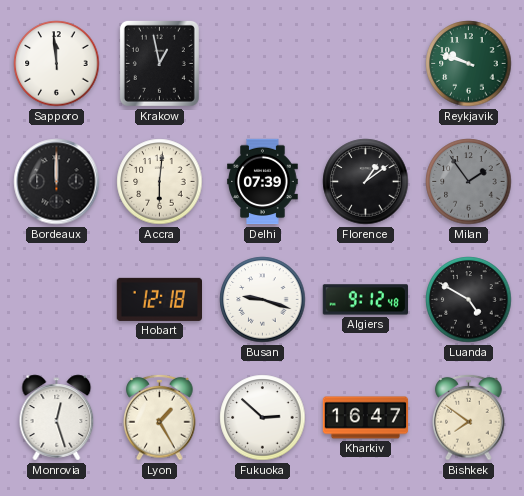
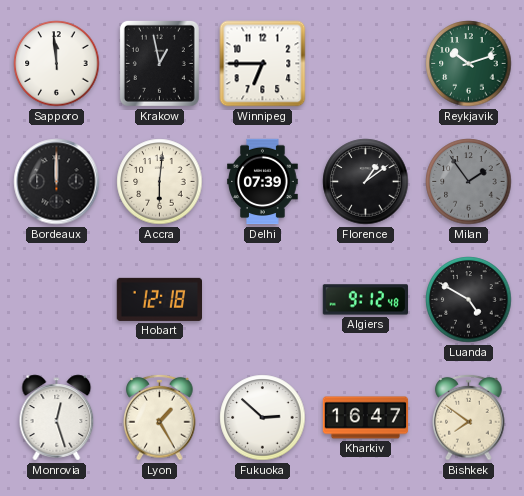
Winnipeg: none -> 6:45
Reykjavik: 9:48 -> 10:12
Busan: 9:18 -> none
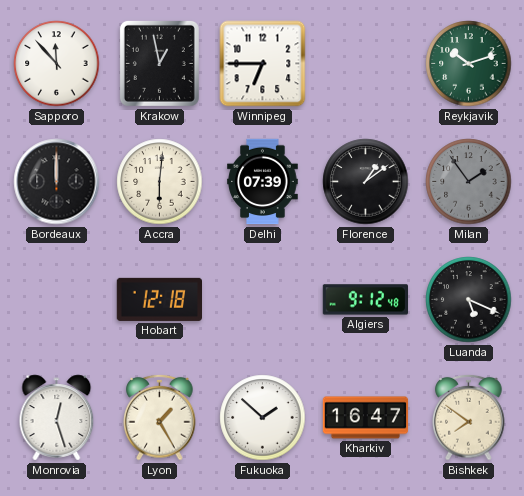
Sapporo: 11:59 -> 11:53
Luanda: 4:50 -> 5:19
Fukuoka: 2:52 -> 1:52
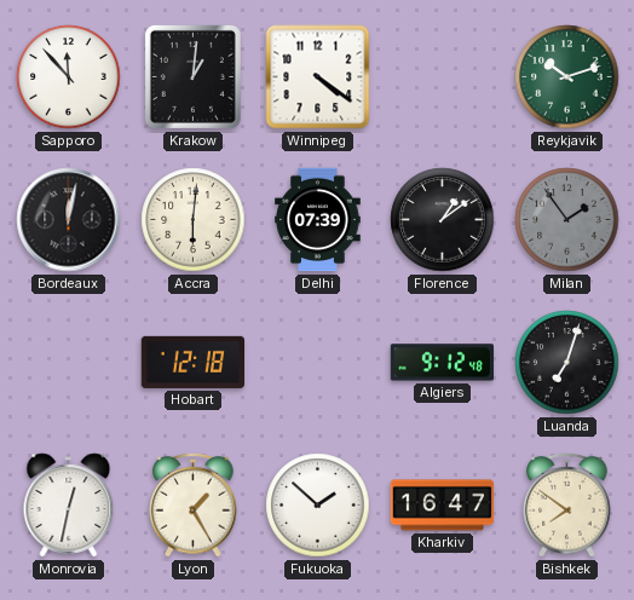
Krakow: 12:58 -> 1:01
Winnipeg: 6:45 -> 4:21
Bordeaux: 12:00 -> 12:02
Luanda: 5:19 -> 7:03
Monrovia: 12:27 -> 12:32
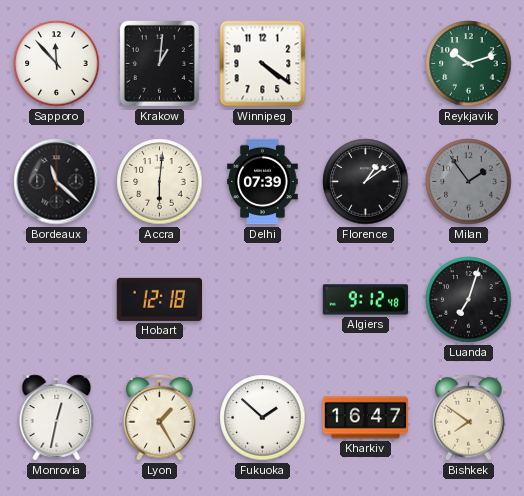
Bordeaux: 12:02 -> 11:22
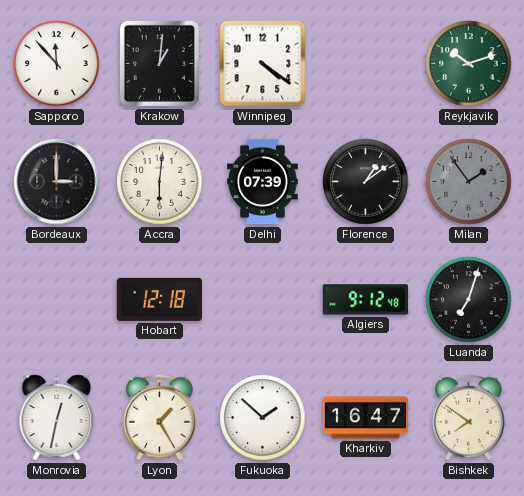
Bordeaux: 11:22 -> 3:00
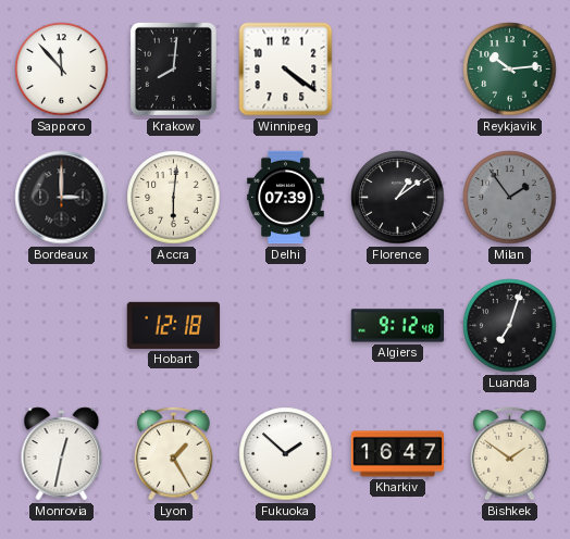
Krakow: 1:01 -> 8:01
Reykjavik: 10:12 -> 10:14
Bishkek: 7:51 -> 1:51
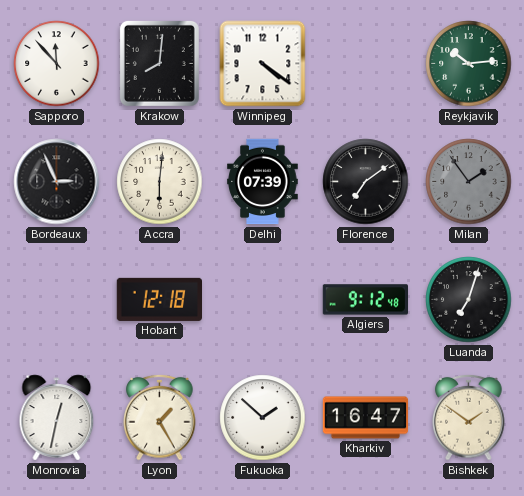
Bordeaux: 3:00 -> 2:56
Florence: 1:09 -> 7:09
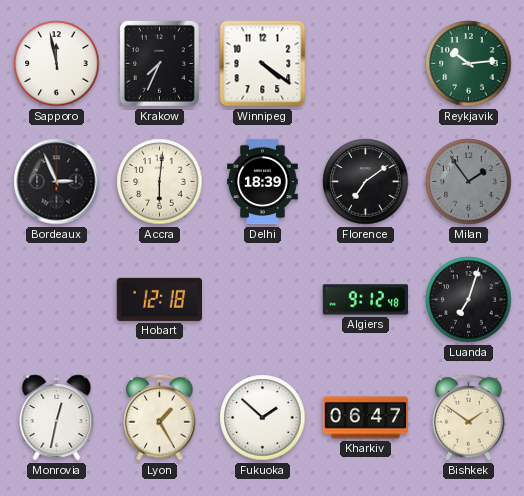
Sapporo: 11:53 -> 11:58
Krakow: 8:01 -> 7:34
Delhi: 07:39 -> 18:39
Kharkiv: 16:47 -> 06:47
